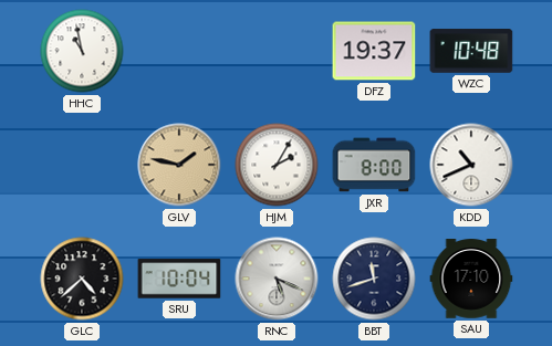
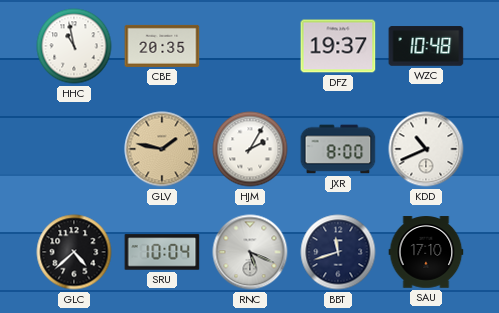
CBE: none -> 20:35
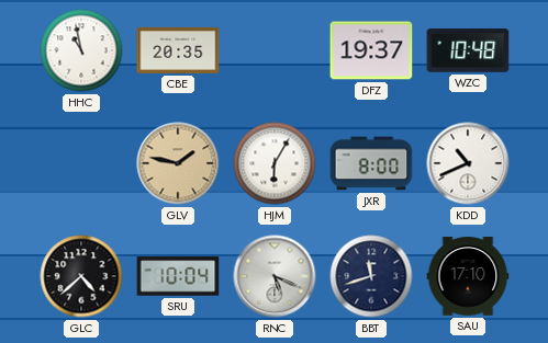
HJM: 2:05 -> 6:05
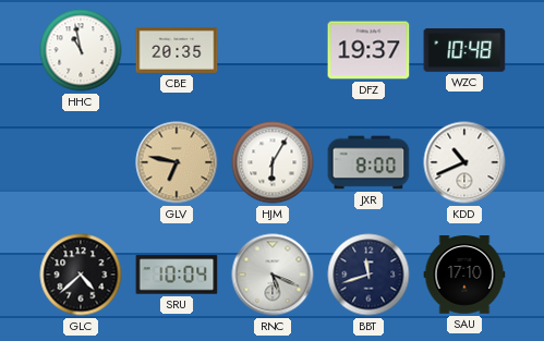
GLV: 1:47 -> 6:47
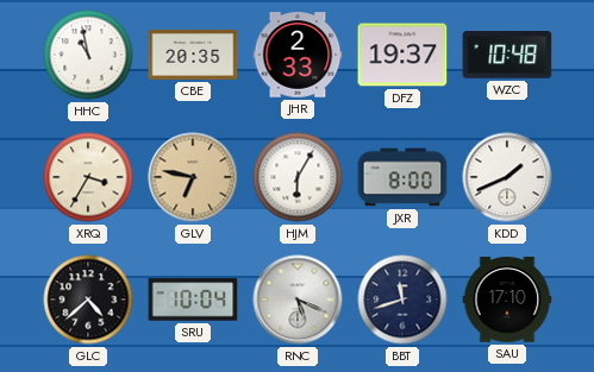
JHR: none -> 2:33
XRQ: none -> 3:35
KDD: 10:41 -> 1:41
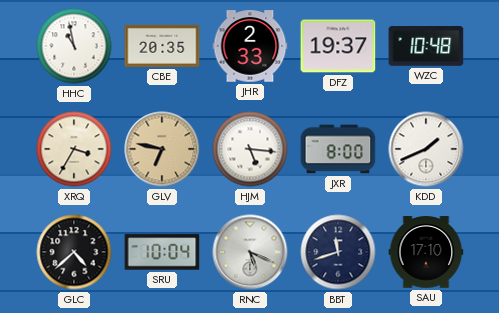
HJM: 6:05 -> 5:16
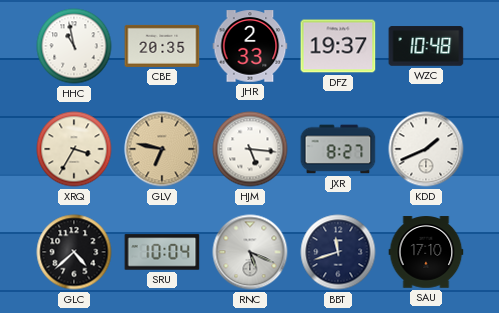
JXR: 8:00 -> 8:27
